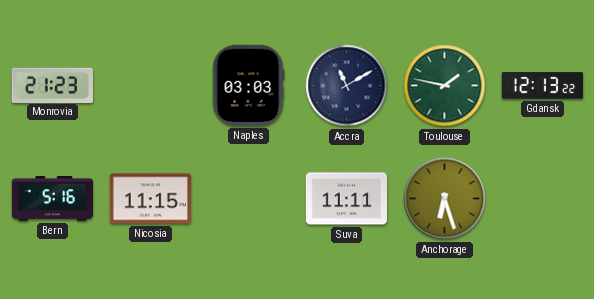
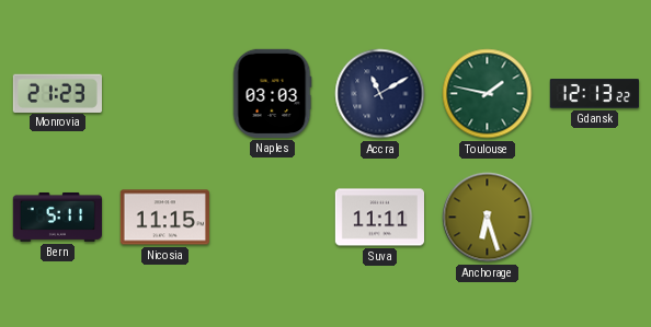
Bern: 5:16 -> 5:11
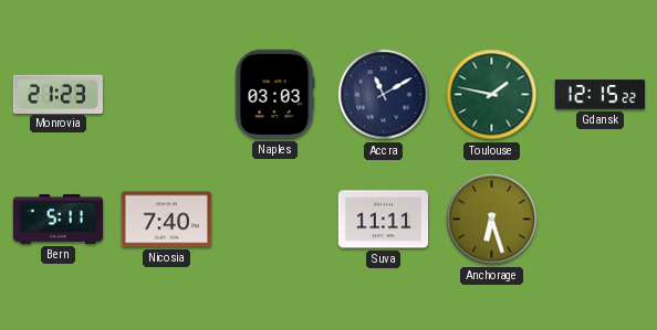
Gdansk: 12:13 -> 12:15
Nicosia: 11:15 -> 7:40
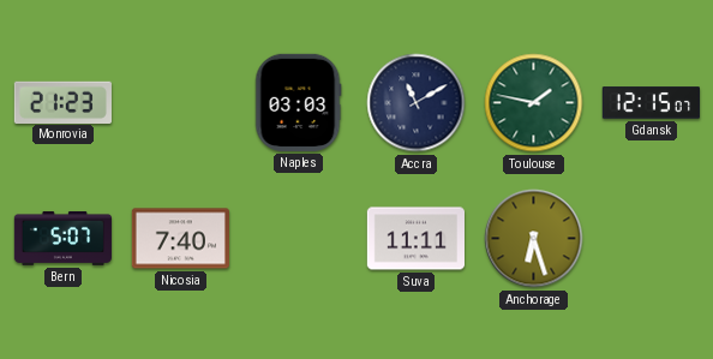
Gdansk: 12:15:22 -> 12:15:07
Bern: 5:11 -> 5:07
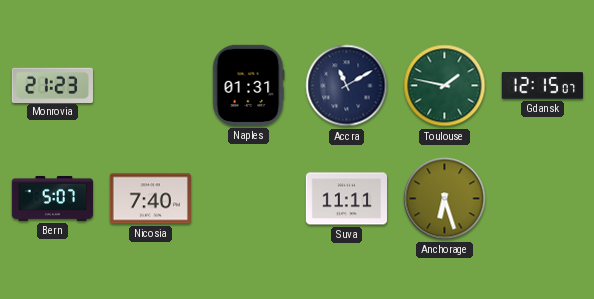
Naples: 03:03 -> 01:31
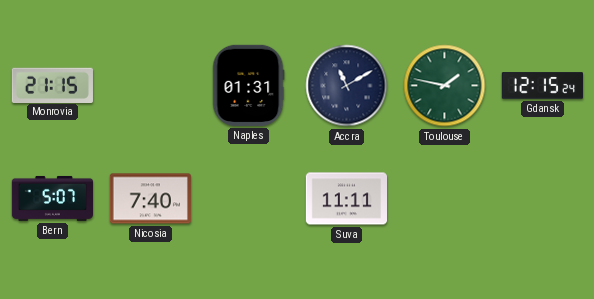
Monrovia: 21:23 -> 21:15
Gdansk: 12:15:07 -> 12:15:24
Anchorage: 6:27 -> none
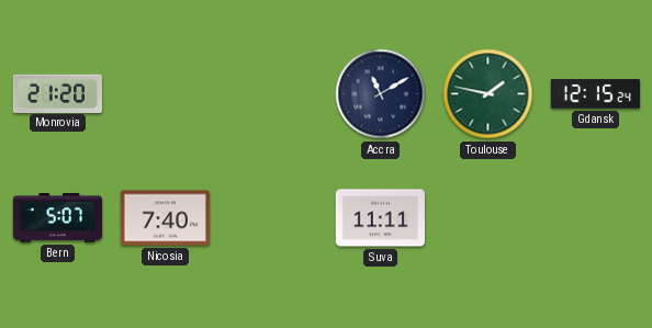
Monrovia: 21:15 -> 21:20
Naples: 01:31 -> none
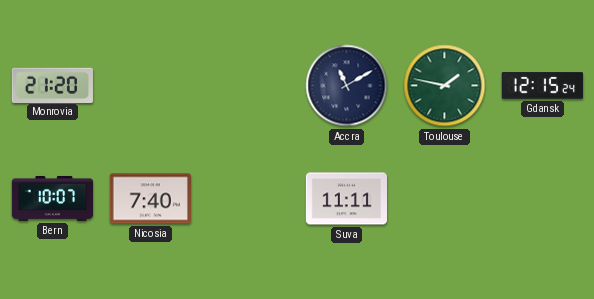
Bern: 5:07 -> 10:07
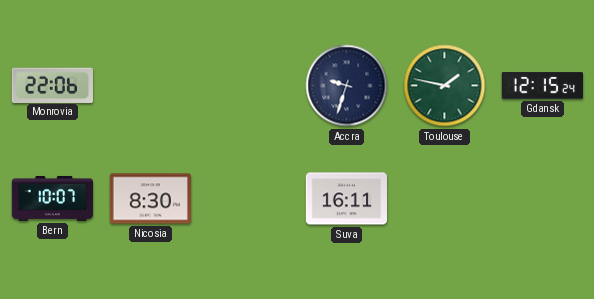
Monrovia: 21:20 -> 22:06
Accra: 11:10 -> 9:33
Nicosia: 7:40 -> 8:30
Suva: 11:11 -> 16:11
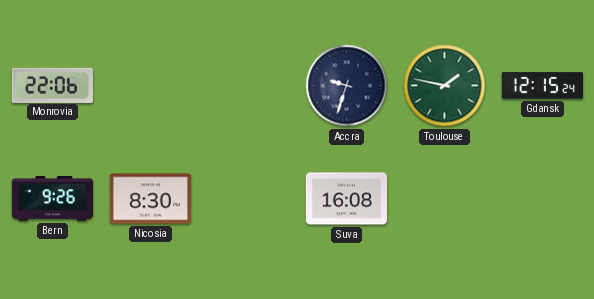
Bern: 10:07 -> 9:26
Suva: 16:11 -> 16:08
